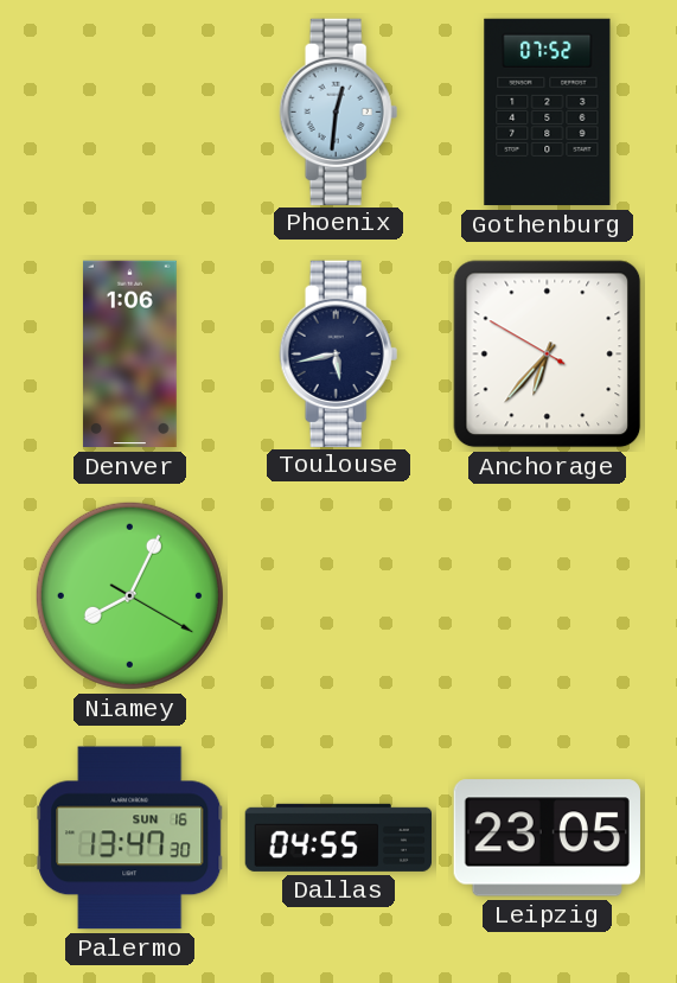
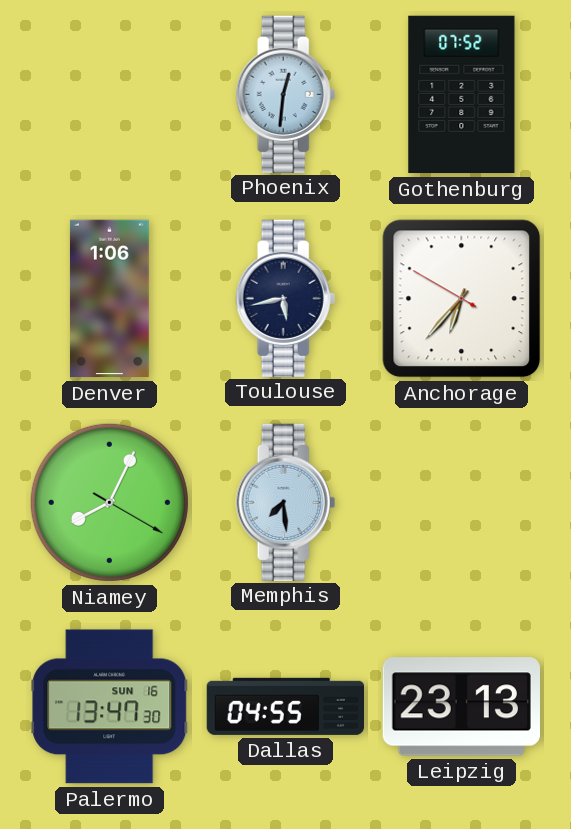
Memphis: none -> 7:29
Leipzig: 23:05 -> 23:13
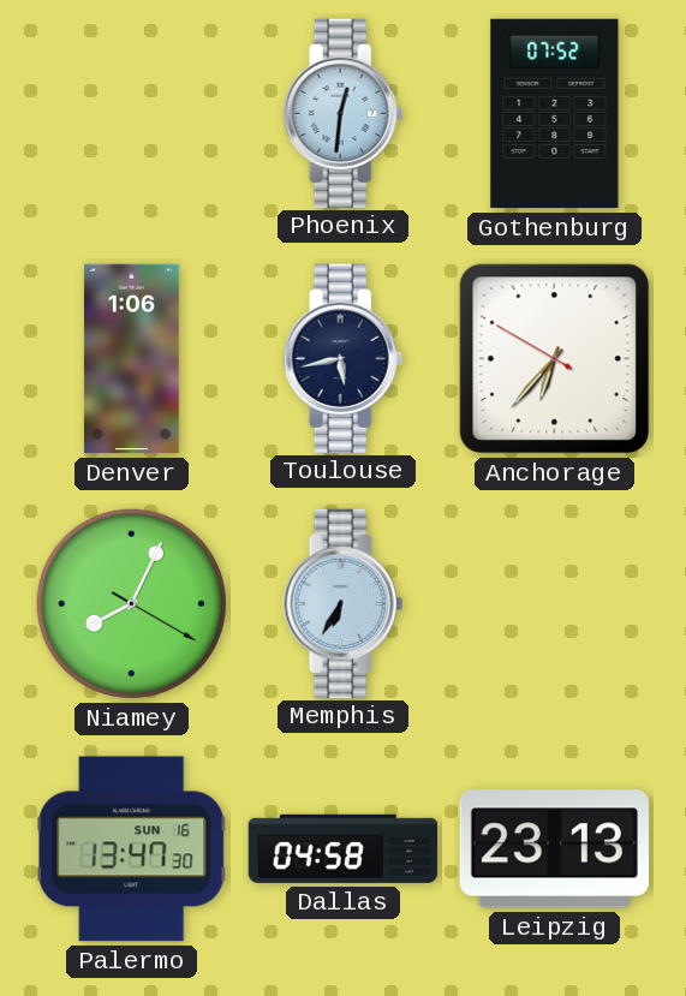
Memphis: 7:29 -> 6:35
Dallas: 04:55 -> 04:58
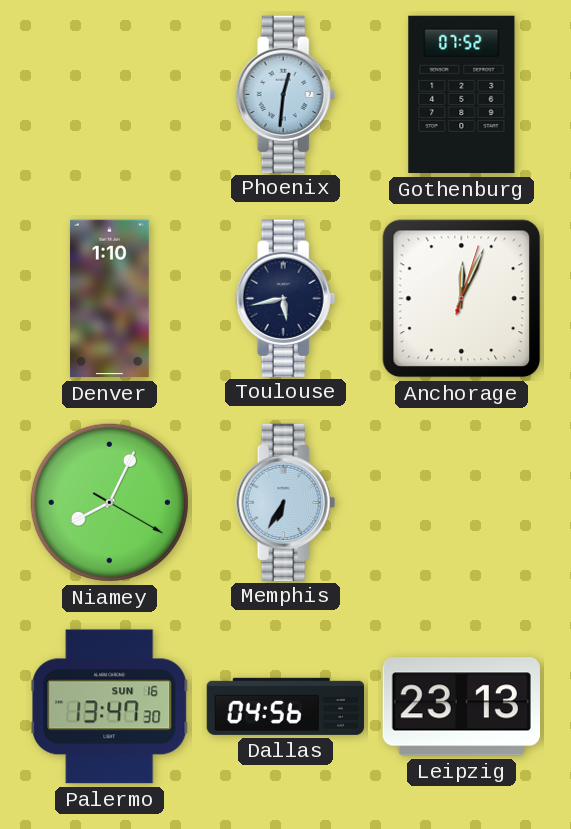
Denver: 1:06 -> 1:10
Anchorage: 6:36 -> 12:04
Dallas: 04:58 -> 04:56
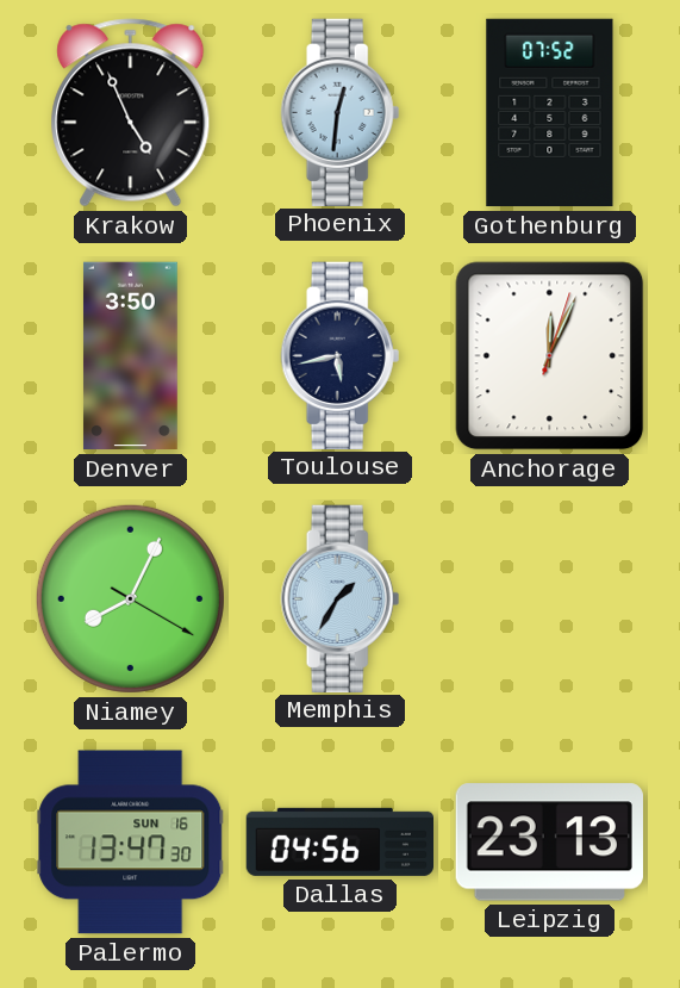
Krakow: none -> 4:56
Denver: 1:10 -> 3:50
Memphis: 6:35 -> 1:35
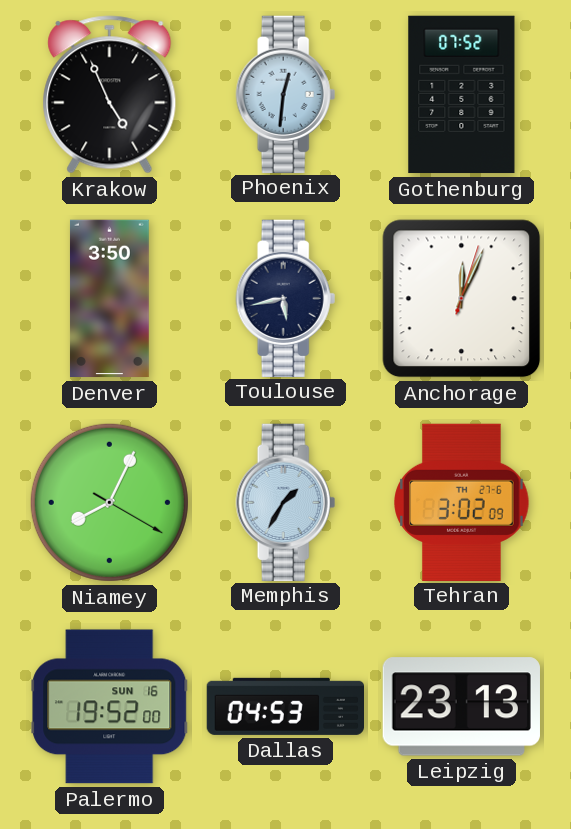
Tehran: none -> 3:02
Palermo: 13:47 -> 19:52
Dallas: 04:56 -> 04:53
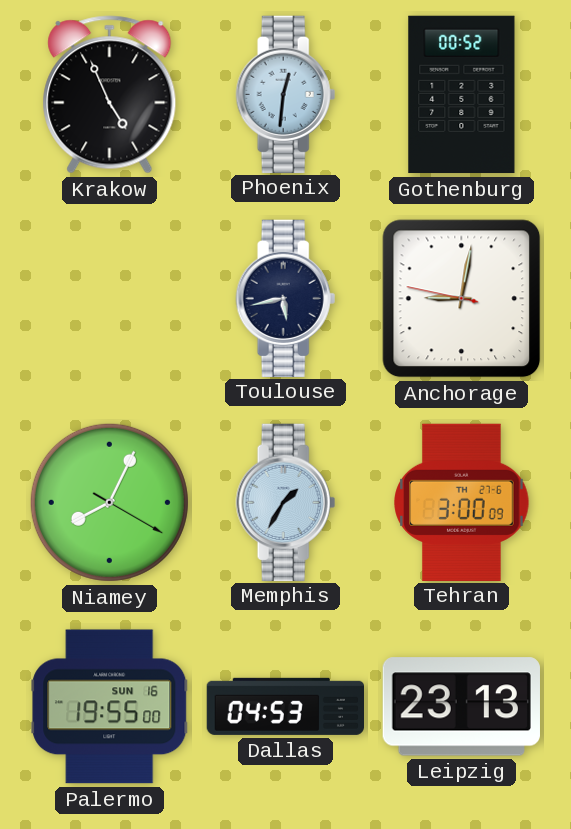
Gothenburg: 07:52 -> 00:52
Denver: 3:50 -> none
Anchorage: 12:04 -> 9:01
Tehran: 3:02 -> 3:00
Palermo: 19:52 -> 19:55
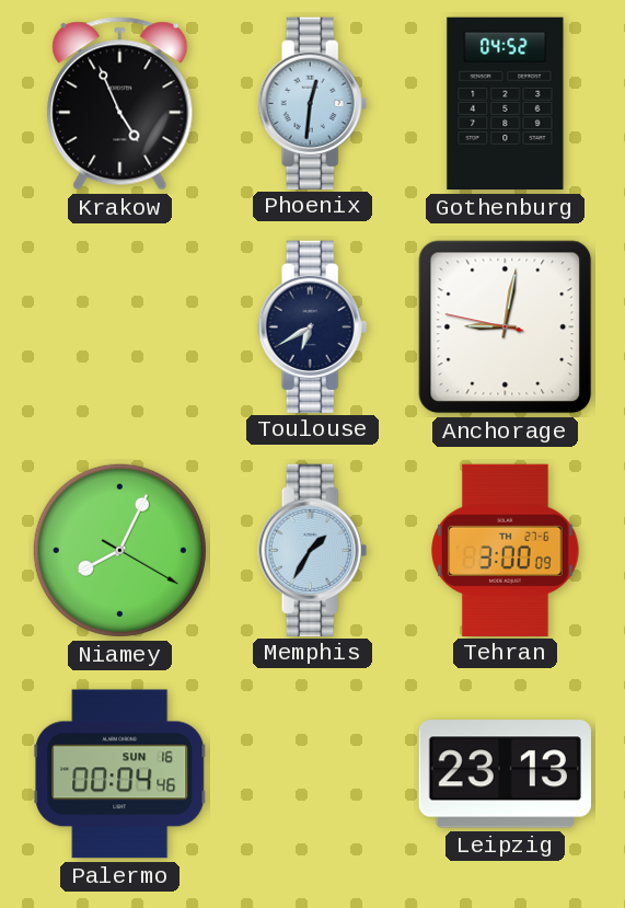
Gothenburg: 00:52 -> 04:52
Toulouse: 5:43 -> 6:40
Palermo: 19:55 -> 00:04
Dallas: 04:53 -> none
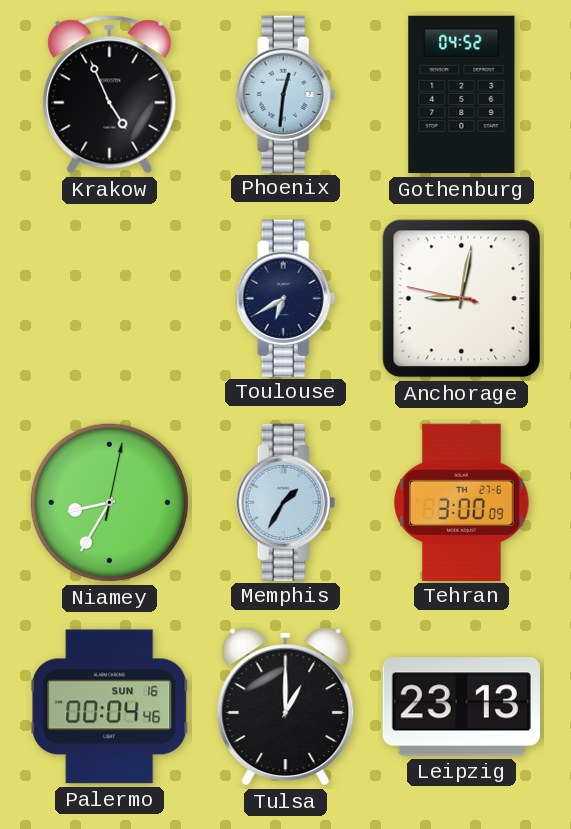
Niamey: 8:04 -> 8:35
Tulsa: none -> 1:00
